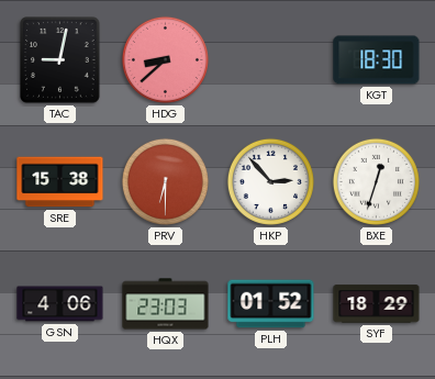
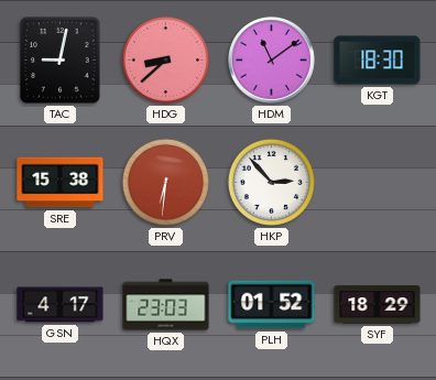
HDM: none -> 11:09
PRV: 6:30 -> 6:31
BXE: 12:33 -> none
GSN: 4:06 -> 4:17
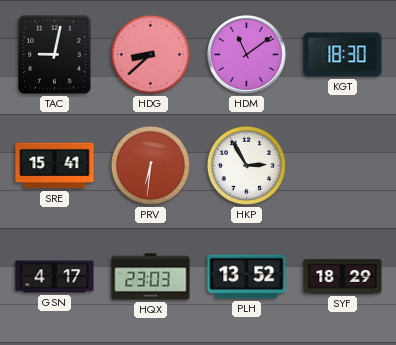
SRE: 15:38 -> 15:41
HKP: 2:53 -> 2:55
PLH: 01:52 -> 13:52
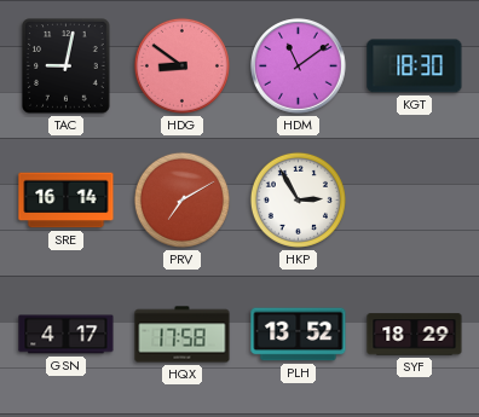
HDG: 8:38 -> 8:51
SRE: 15:41 -> 16:14
PRV: 6:31 -> 7:10
HQX: 23:03 -> 17:58
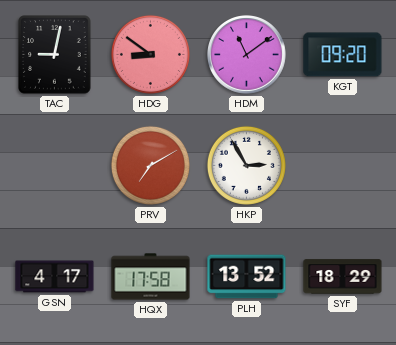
KGT: 18:30 -> 09:20
SRE: 16:14 -> none
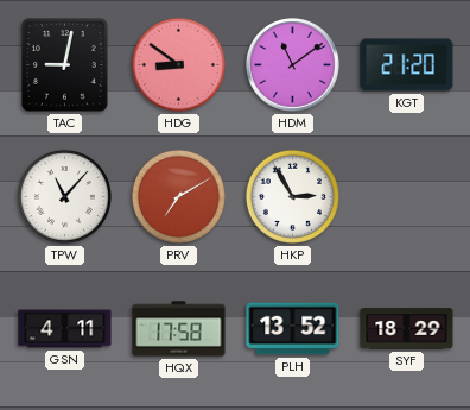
KGT: 09:20 -> 21:20
TPW: none -> 11:07
GSN: 4:17 -> 4:11
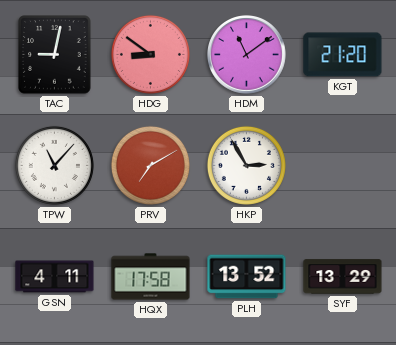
SYF: 18:29 -> 13:29
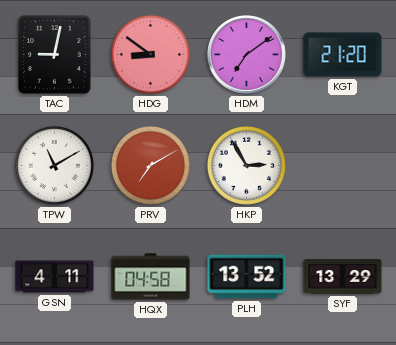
HDM: 11:09 -> 7:09
TPW: 11:07 -> 11:10
HQX: 17:58 -> 04:58
